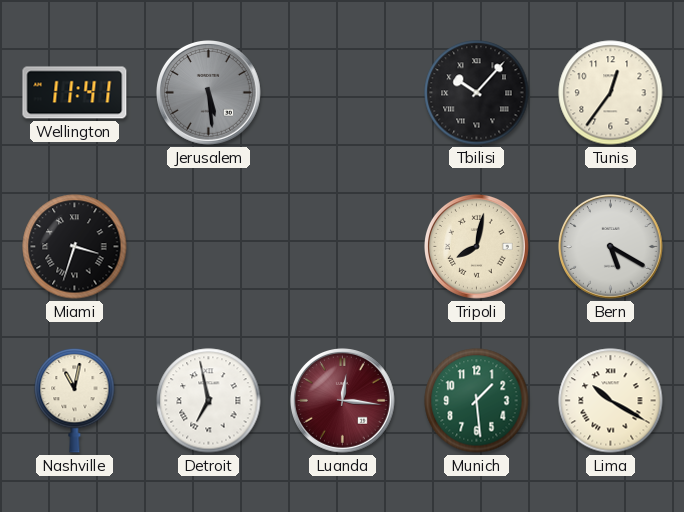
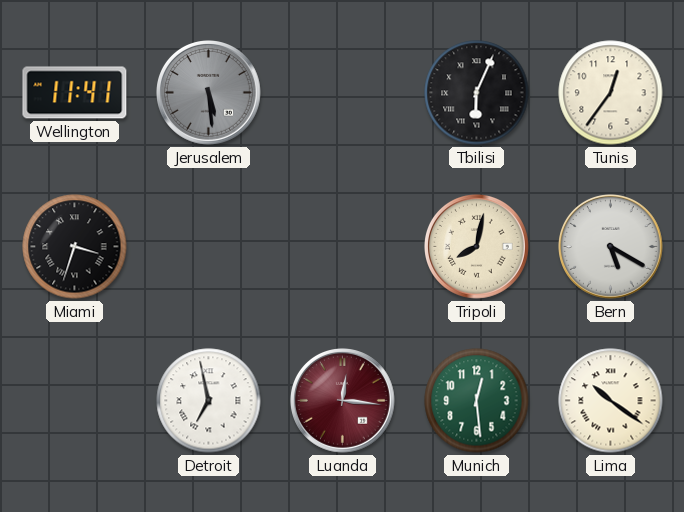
Tbilisi: 10:07 -> 6:04
Nashville: 11:02 -> none
Munich: 1:29 -> 12:29
Lima: 10:20 -> 10:21
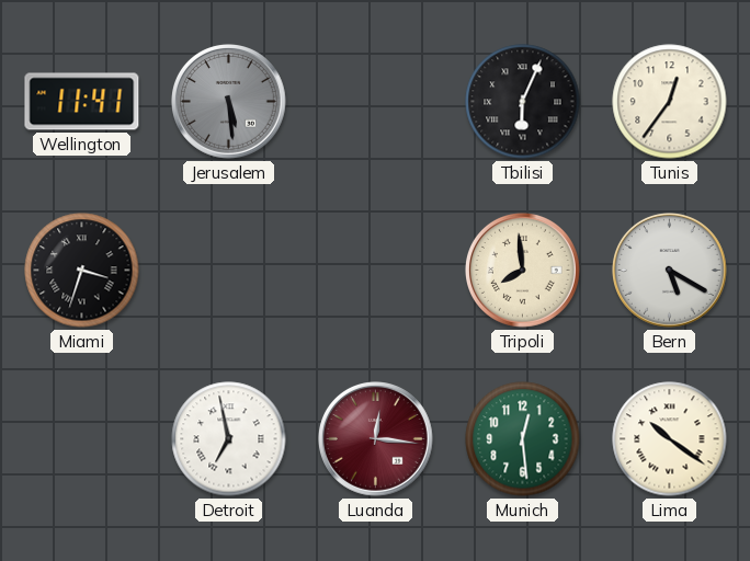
Tripoli: 8:02 -> 7:59
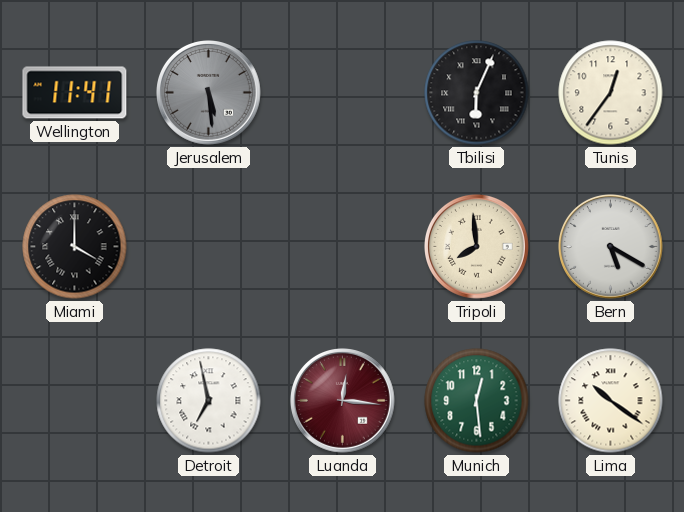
Miami: 3:33 -> 4:00
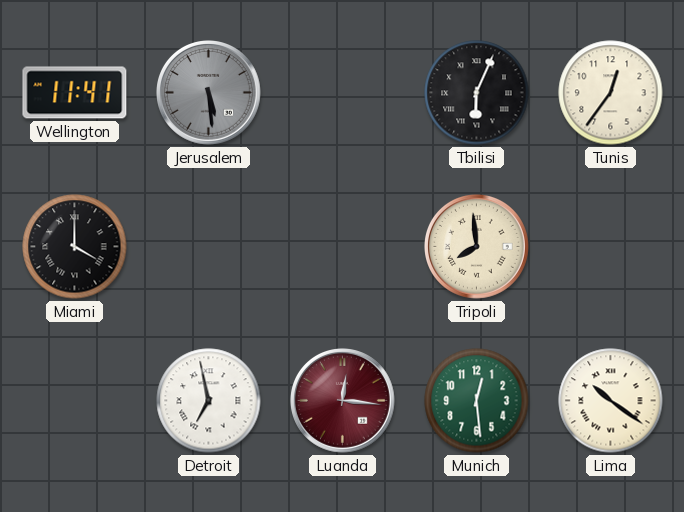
Bern: 5:20 -> none
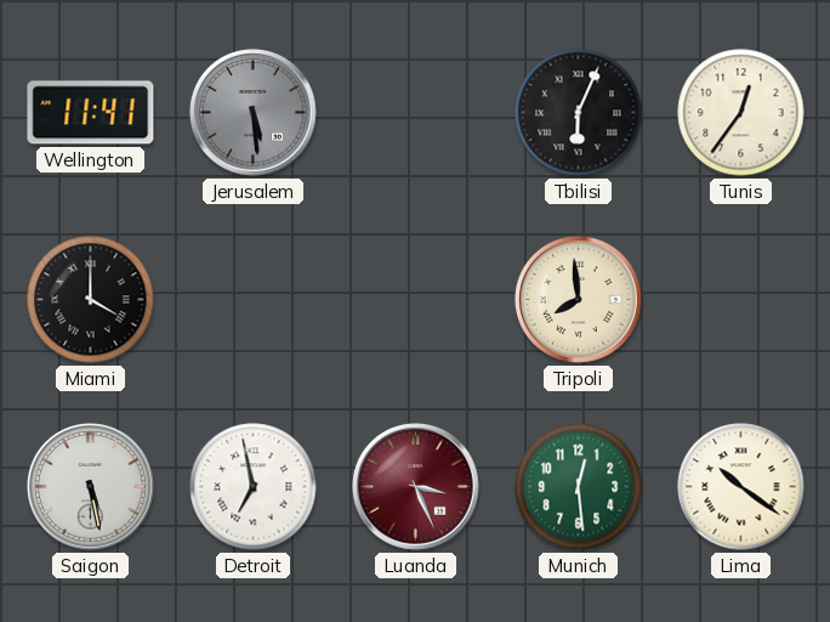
Saigon: none -> 5:28
Luanda: 12:16 -> 3:26
